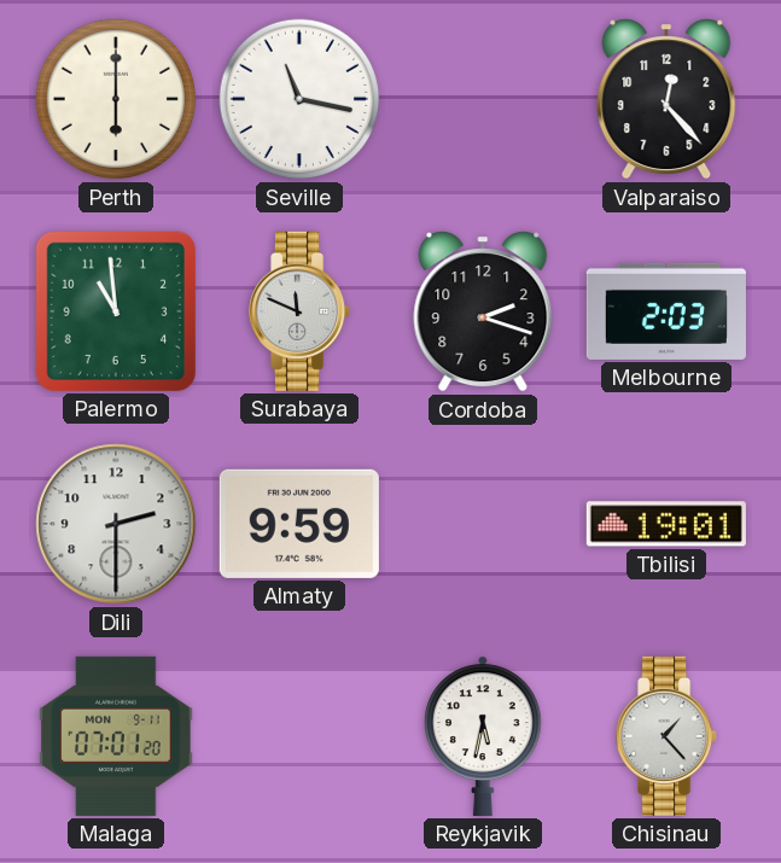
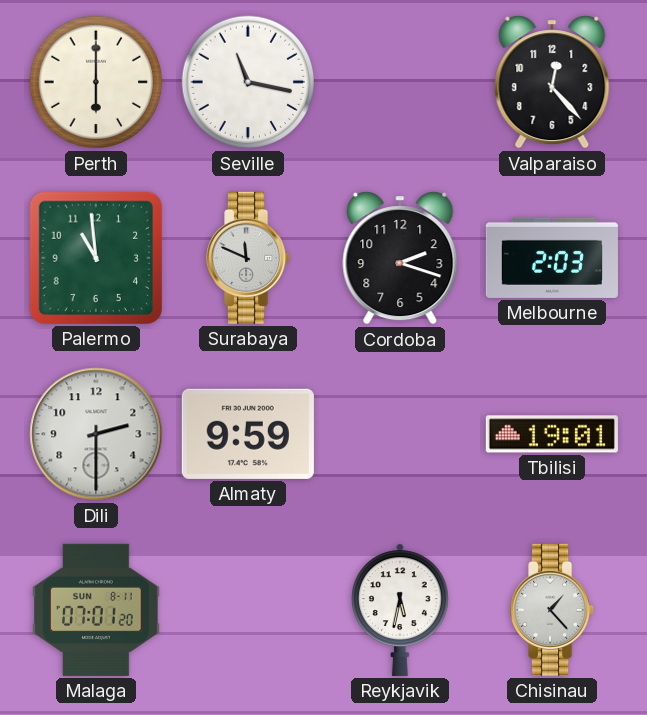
Malaga date: MON 9-11 -> SUN 8-11
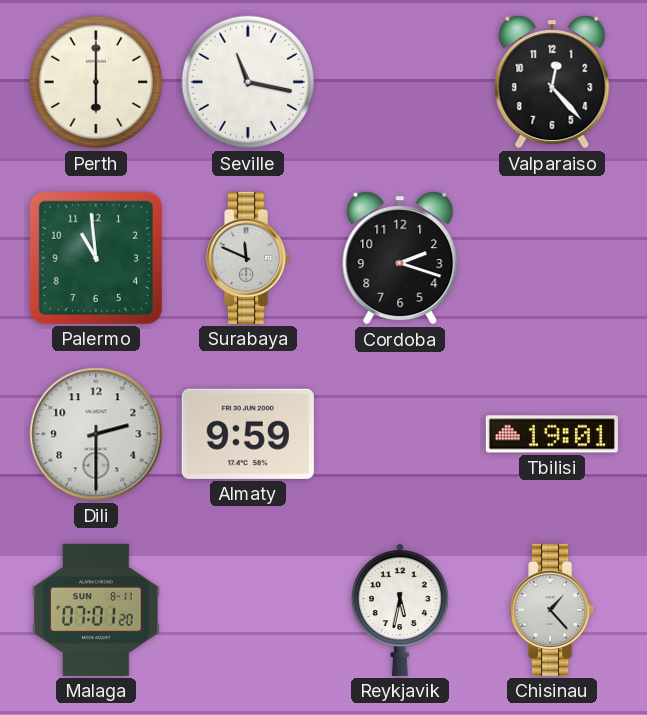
Melbourne: 2:03 -> none
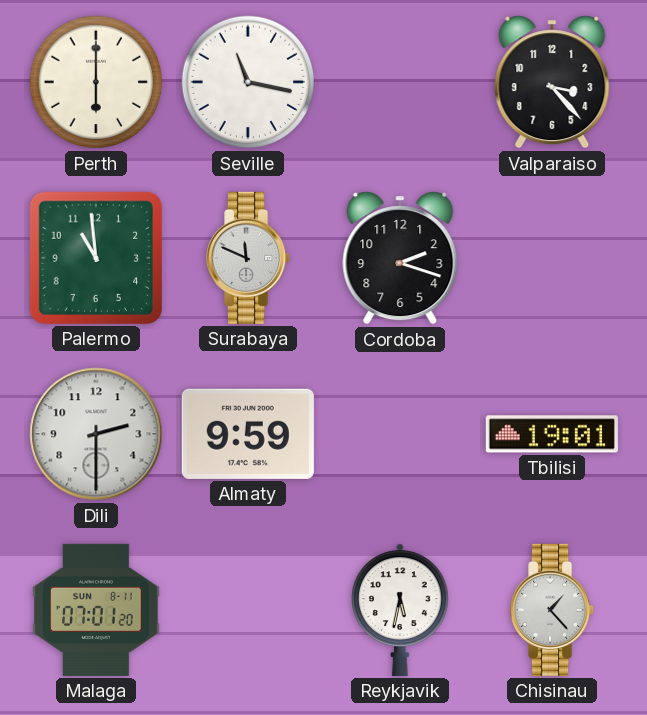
Valparaiso: 12:23 -> 3:23
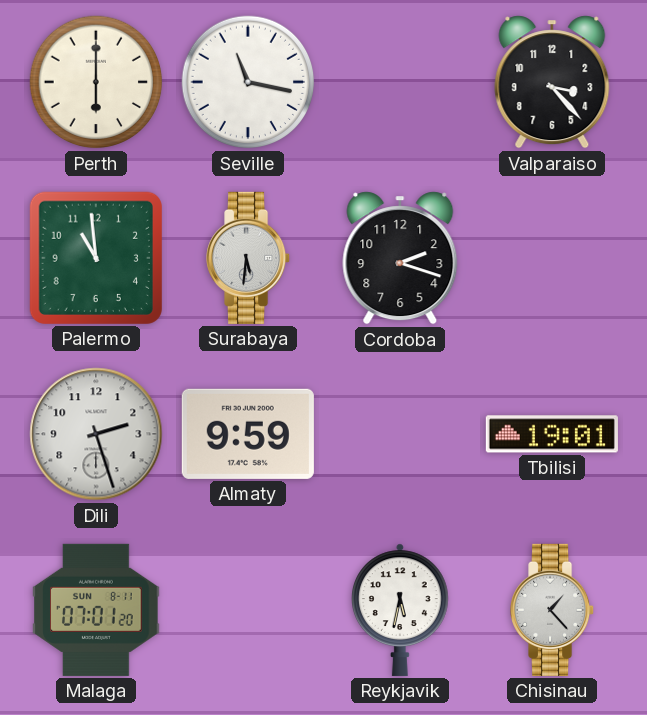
Surabaya: 11:49 -> 5:31
Dili: 2:30 -> 2:27
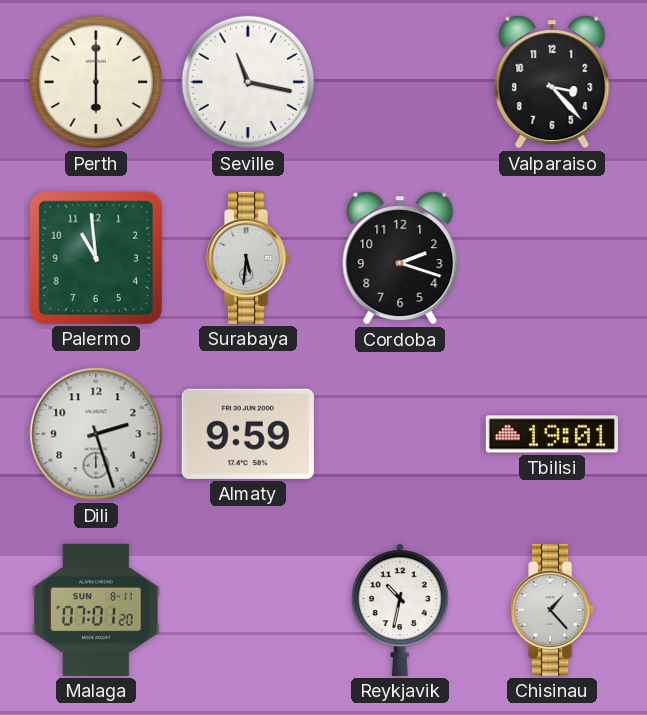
Reykjavik: 5:32 -> 10:32
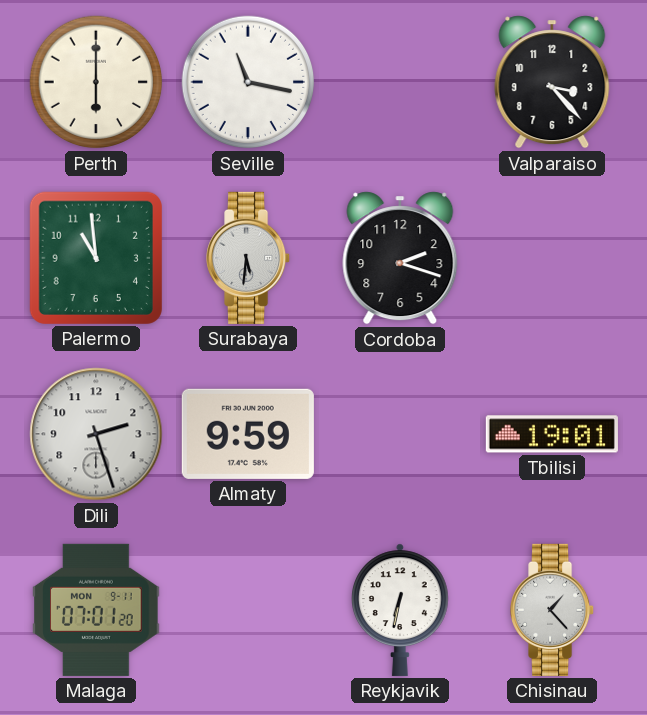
Malaga date: SUN 8-11 -> MON 9-11
Reykjavik: 10:32 -> 6:32
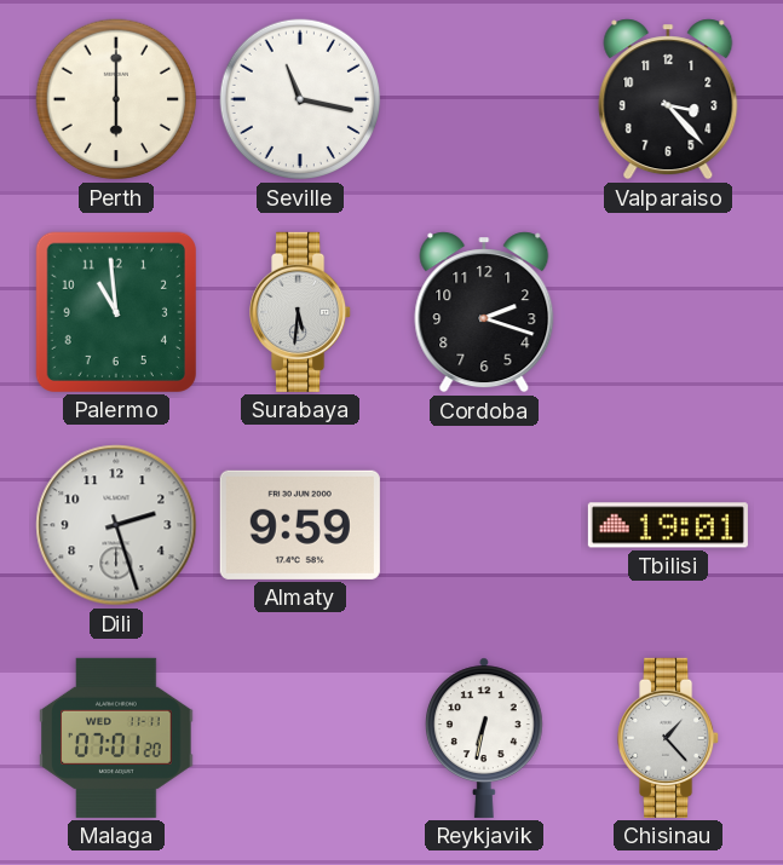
Malaga date: MON 9-11 -> WED 11-11
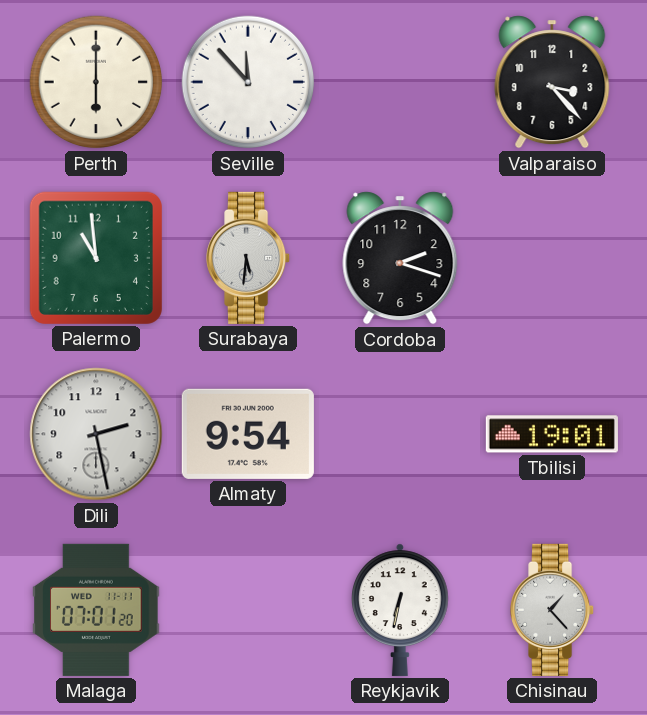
Seville: 11:17 -> 11:53
Dili: 2:27 -> 2:28
Almaty: 9:59 -> 9:54
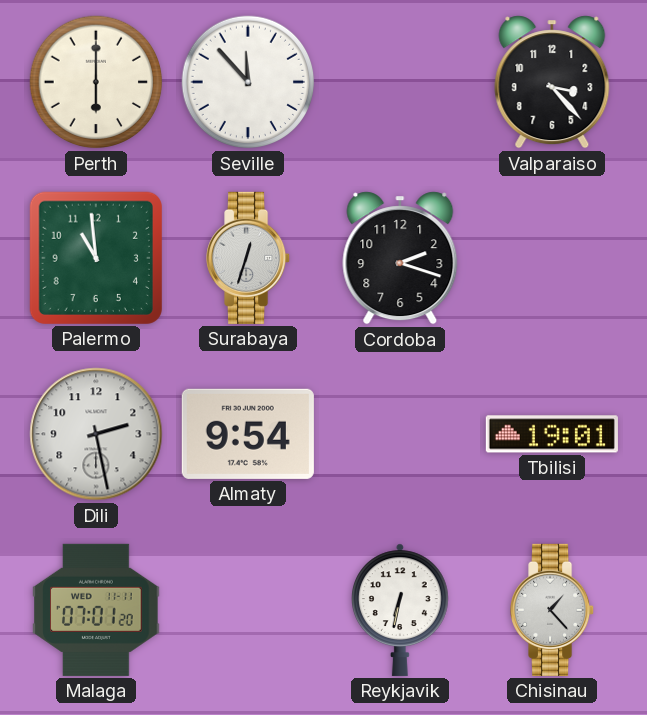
Surabaya: 5:31 -> 12:33
